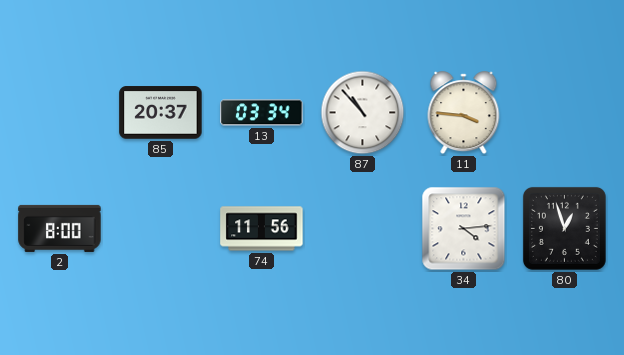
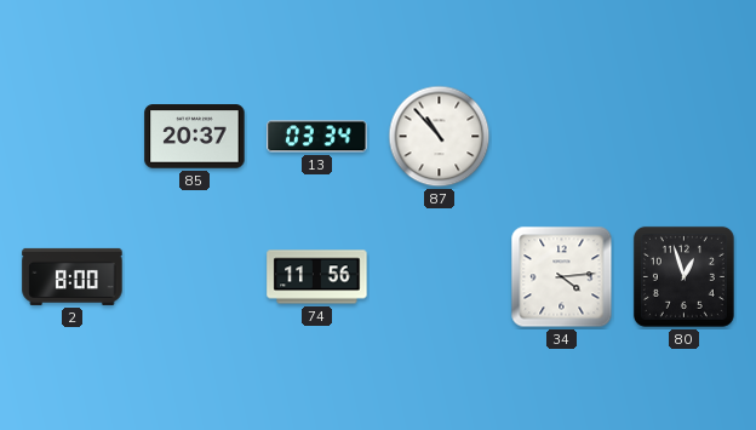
11: 3:46 -> none
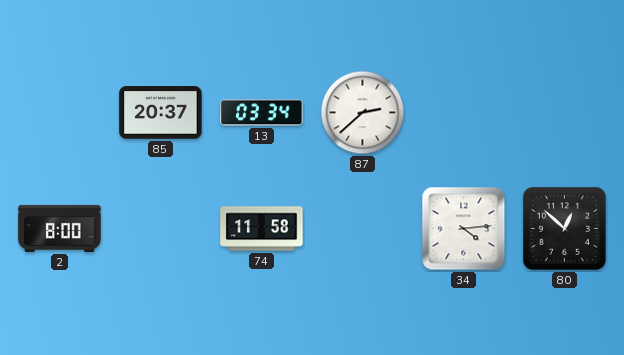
87: 10:53 -> 2:38
74: 11:56 -> 11:58
80: 12:57 -> 12:52
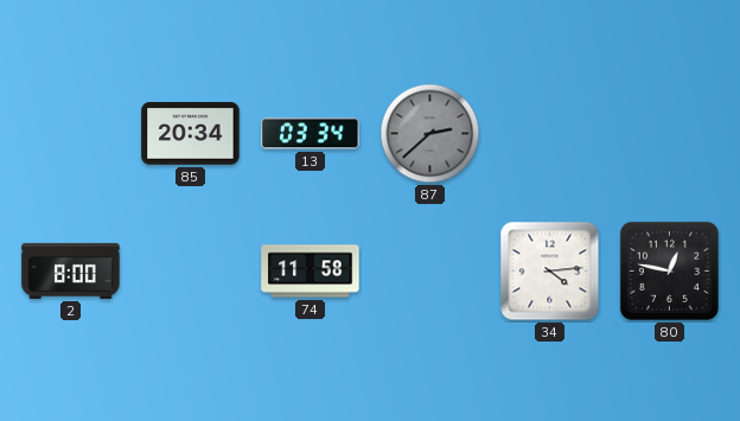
85: 20:37 -> 20:34
87 dial: white -> grey
80: 12:52 -> 12:47
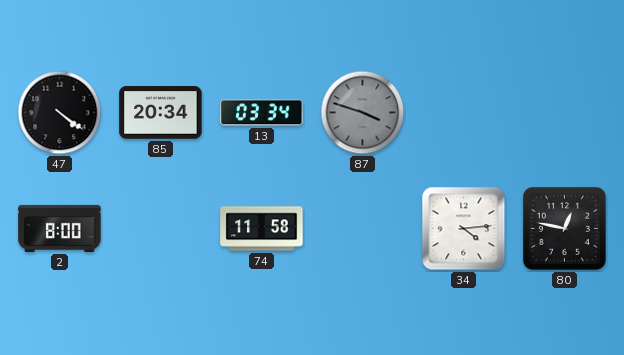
47: none -> 4:21
87: 2:38 -> 3:48
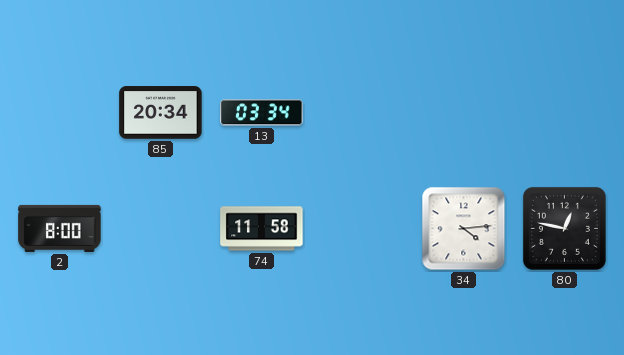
47: 4:21 -> none
87: 3:48 -> none
